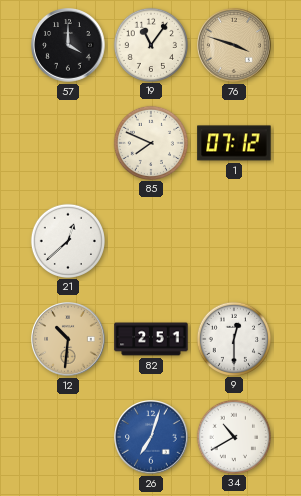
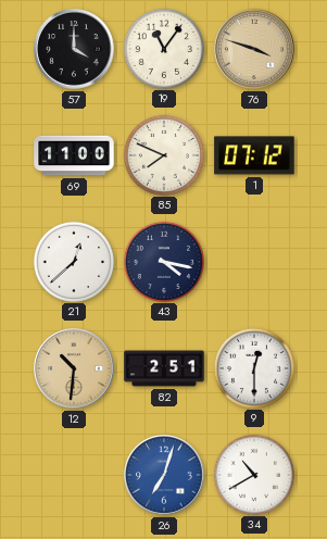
69: none -> 11:00
43: none -> 4:17
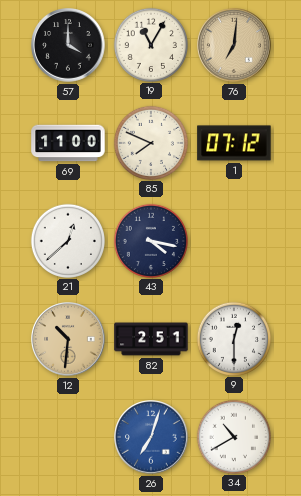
19: 11:06 -> 11:05
76: 3:48 -> 7:01
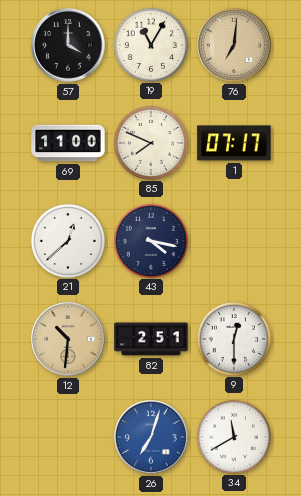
1: 07:12 -> 07:17
34: 10:40 -> 11:40
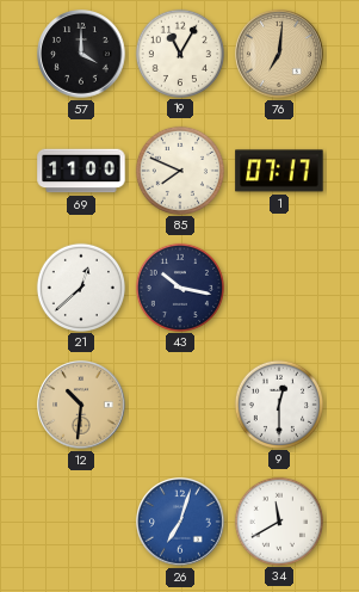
43: 4:17 -> 10:17
82: 2:51 -> none
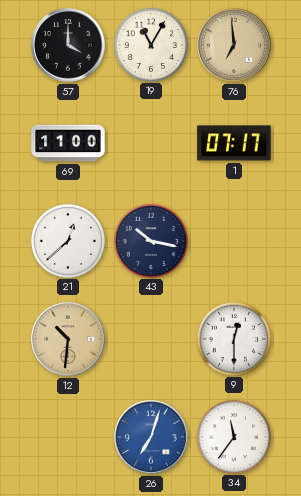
76: 7:01 -> 6:59
85: 7:49 -> none
34: 11:40 -> 11:36
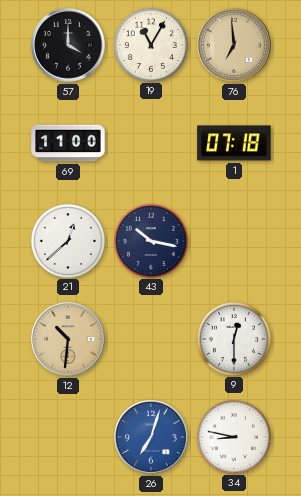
1: 07:17 -> 07:18
34: 11:36 -> 8:47
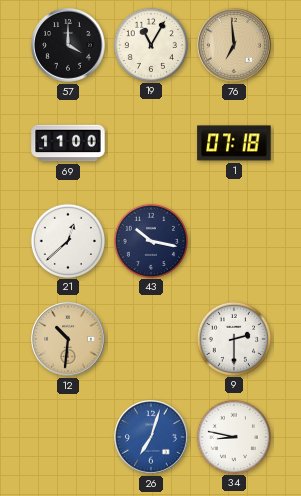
9: 12:30 -> 2:30
